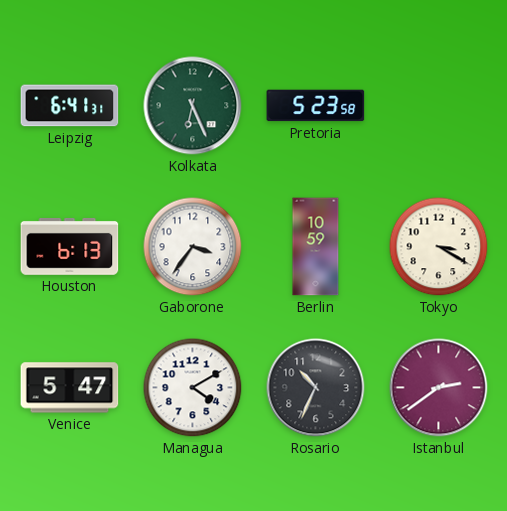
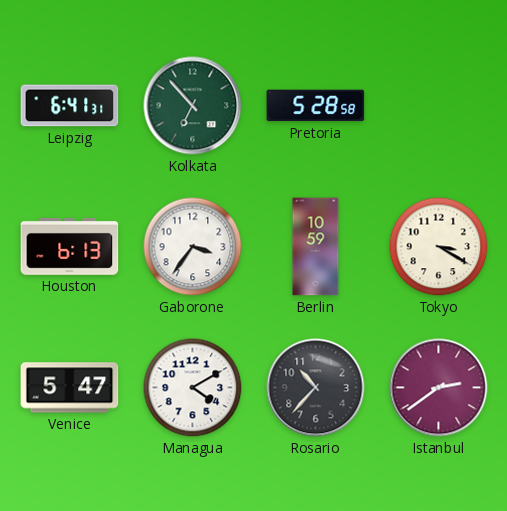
Kolkata: 6:26 -> 6:53
Pretoria: 5:23 -> 5:28
Rosario: 10:34 -> 10:37
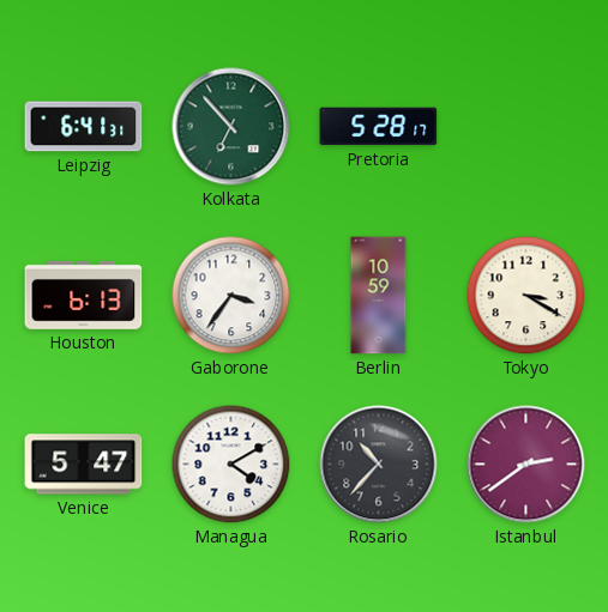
Pretoria: 5:28:58 -> 5:28:17
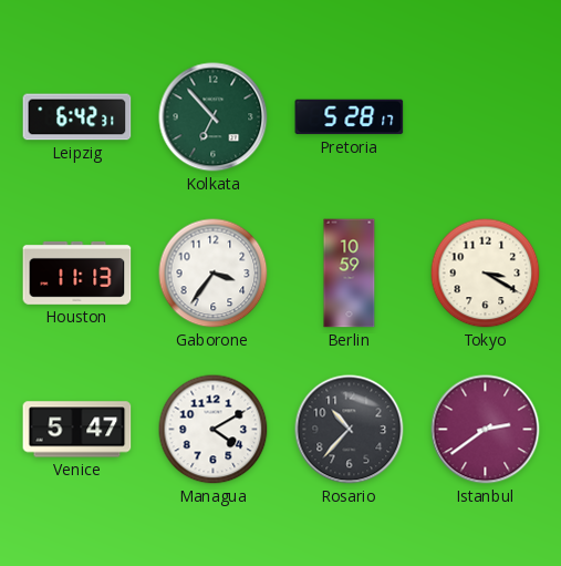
Leipzig: 6:41 -> 6:42
Houston: 6:13 -> 11:13
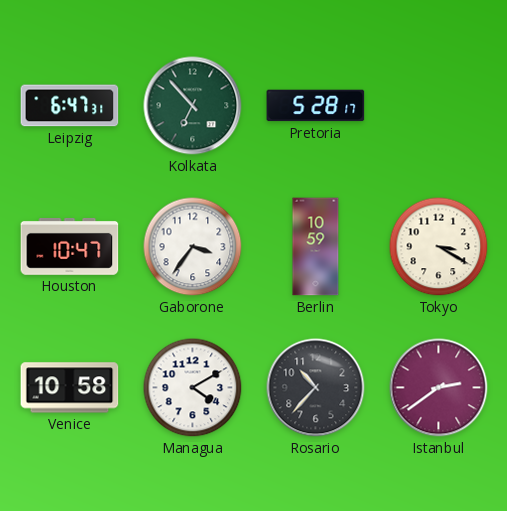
Leipzig: 6:42 -> 6:47
Houston: 11:13 -> 10:47
Venice: 5:47 -> 10:58
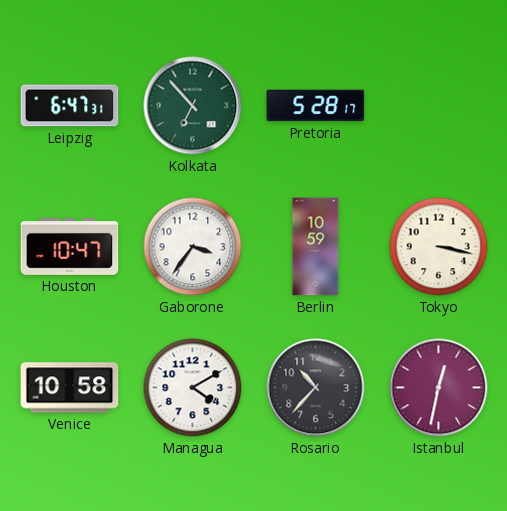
Tokyo: 3:20 -> 3:17
Istanbul: 2:39 -> 12:32
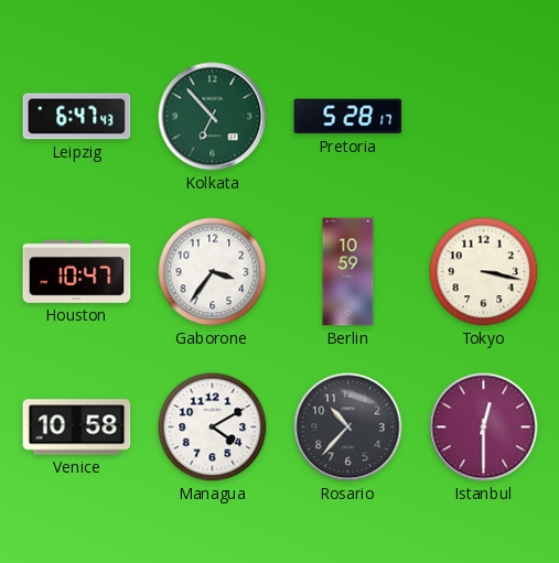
Leipzig: 6:47:31 -> 6:47:43
Istanbul: 12:32 -> 12:30
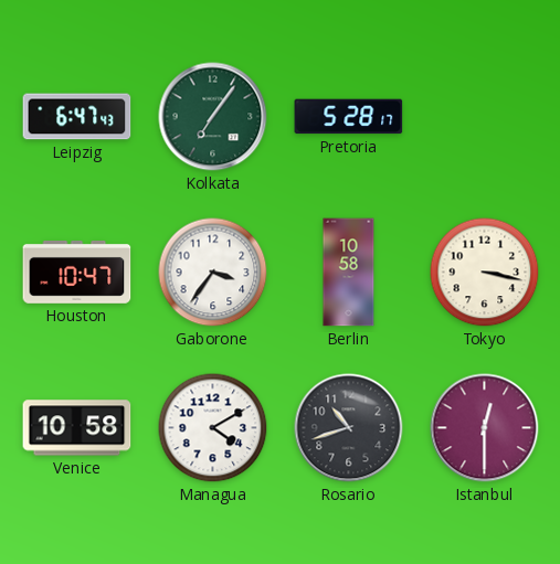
Kolkata: 6:53 -> 7:06
Berlin: 10:59 -> 10:58
Rosario: 10:37 -> 10:42
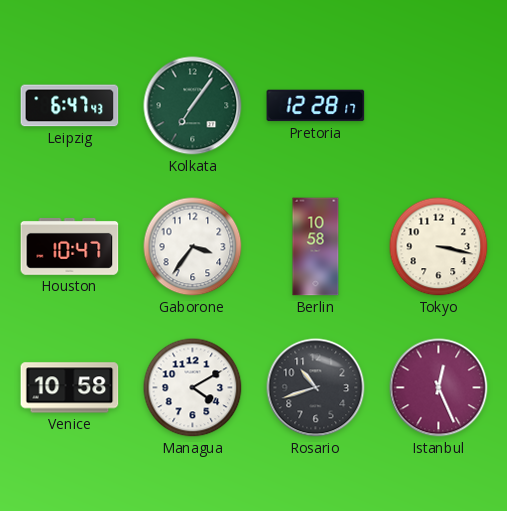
Pretoria: 5:28 -> 12:28
Istanbul: 12:30 -> 12:26
